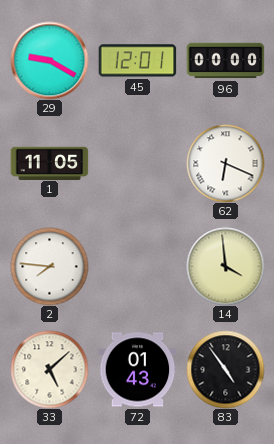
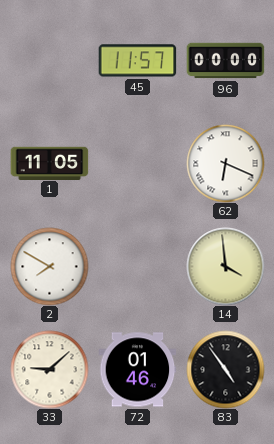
29: 9:20 -> none
45: 12:01 -> 11:57
2: 7:46 -> 7:50
33: 5:08 -> 9:08
72: 01:43 -> 01:46
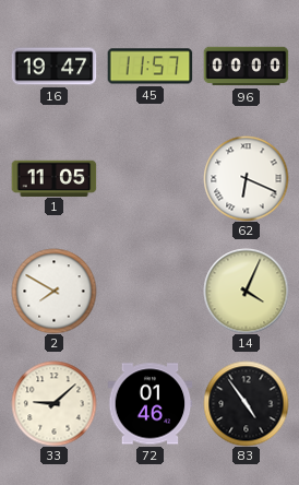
16: none -> 19:47
14: 3:59 -> 4:04
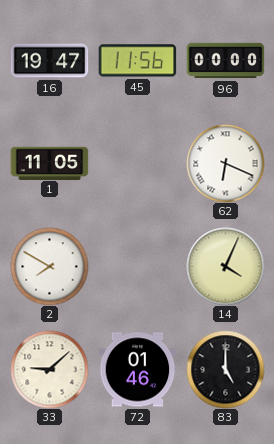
45: 11:57 -> 11:56
83: 4:54 -> 5:00
